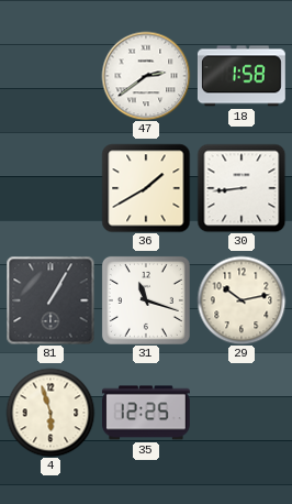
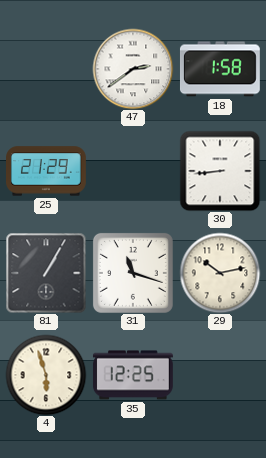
25: none -> 21:29
36: 1:40 -> none
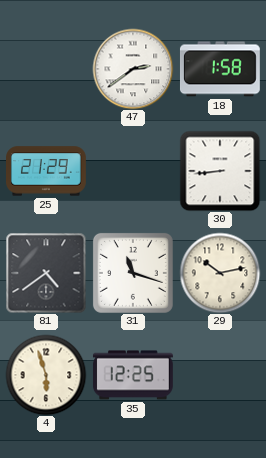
81: 1:05 -> 4:39
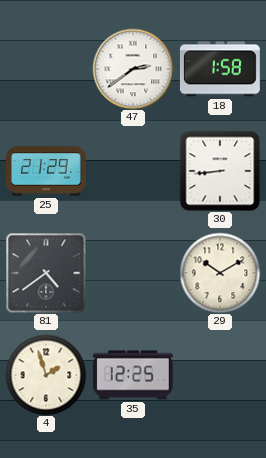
31: 11:18 -> none
29: 10:13 -> 10:10
4: 5:57 -> 1:57
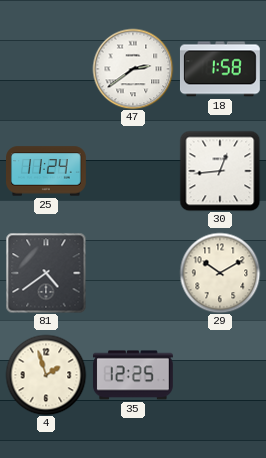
25: 21:29 -> 11:24
30: 8:44 -> 12:44
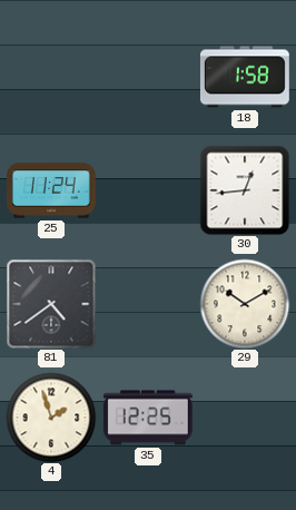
47: 2:39 -> none
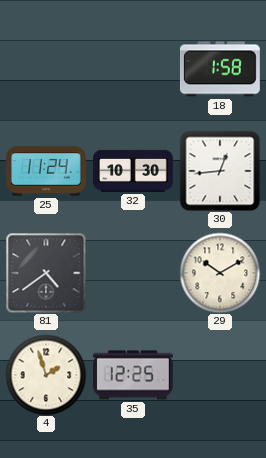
32: none -> 10:30
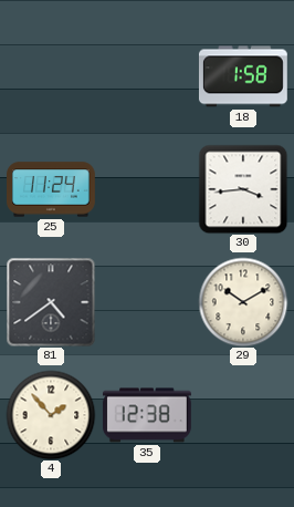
32: 10:30 -> none
30: 12:44 -> 3:44
4: 1:57 -> 1:53
35: 12:25 -> 12:38
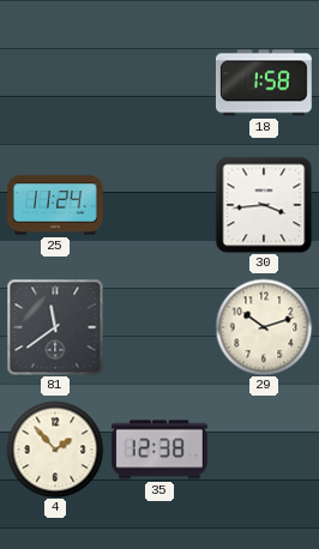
81: 4:39 -> 11:39
29: 10:10 -> 10:12
